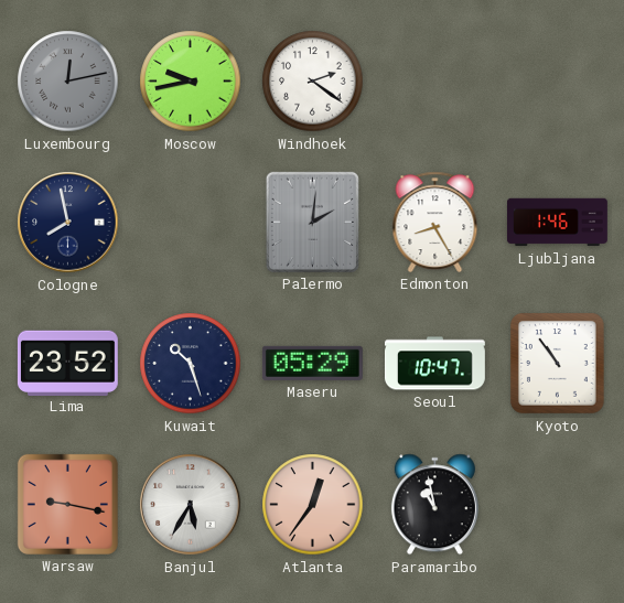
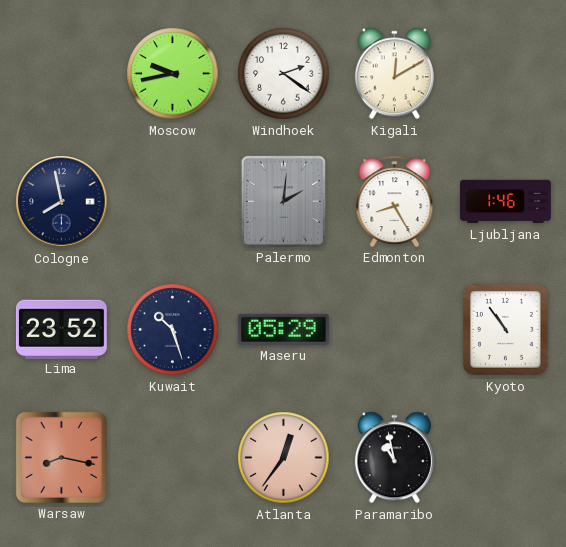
Luxembourg: 12:13 -> none
Kigali: none -> 12:10
Seoul: 10:47 -> none
Warsaw: 9:17 -> 8:17
Banjul: 5:35 -> none
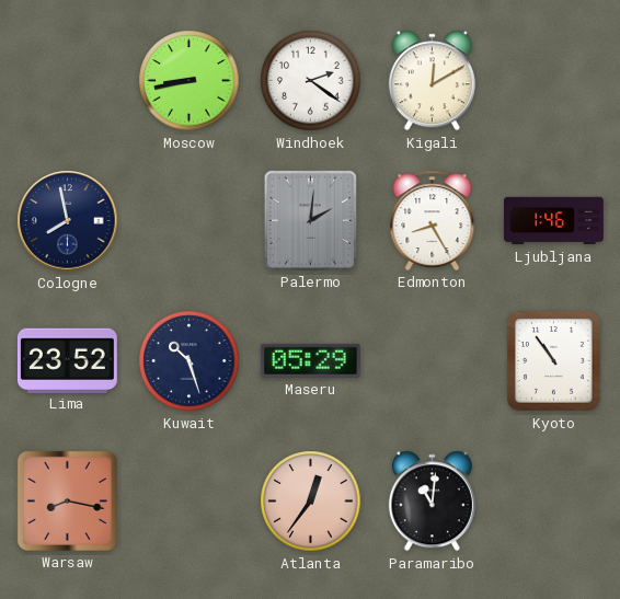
Moscow: 9:43 -> 8:43
Paramaribo: 10:58 -> 11:01
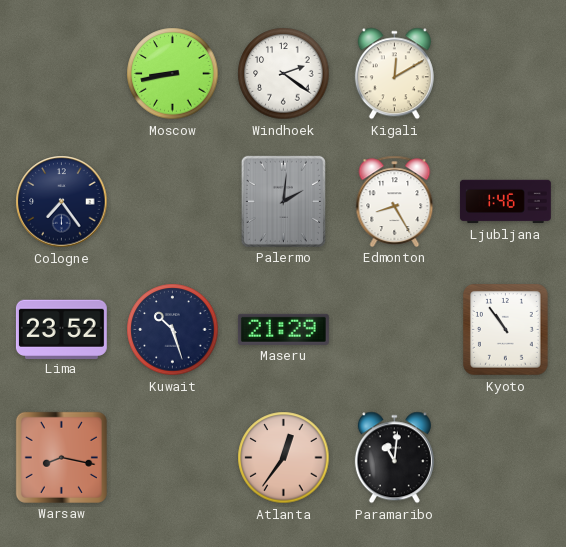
Cologne: 7:58 -> 7:24
Maseru: 05:29 -> 21:29
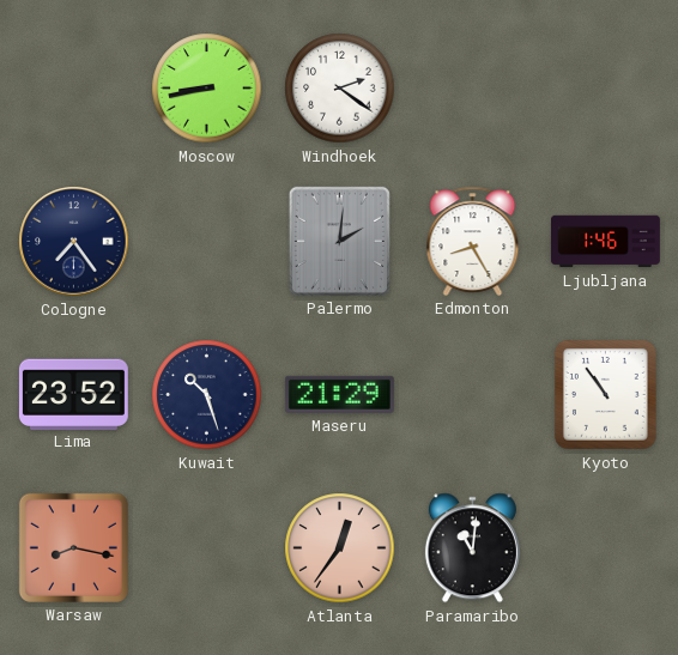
Kigali: 12:10 -> none
